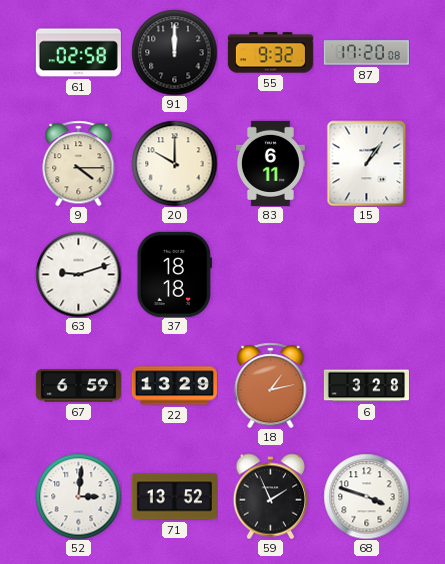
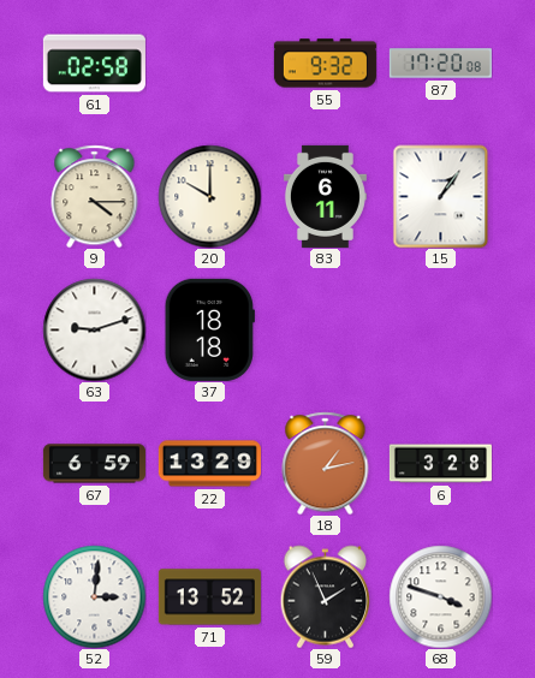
91: 12:00 -> none
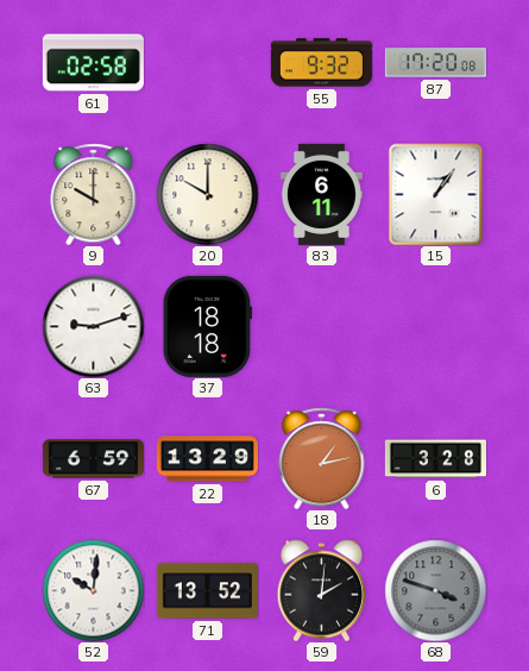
9: 4:15 -> 10:00
52: 3:01 -> 10:01
59: 1:56 -> 2:01
68 dial: white -> grey
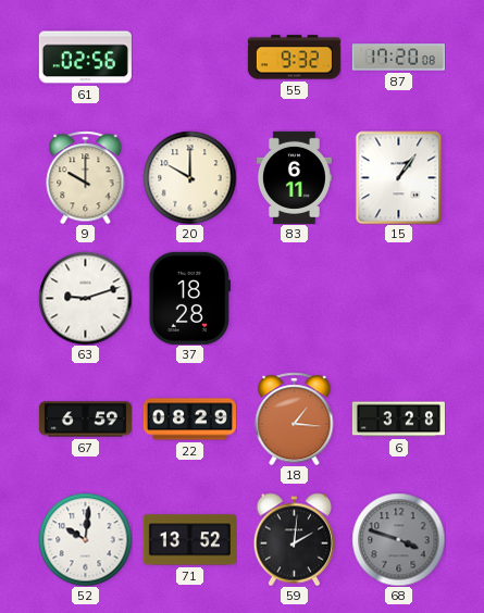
61: 02:58 -> 02:56
37: 18:18 -> 18:28
22: 13:29 -> 08:29
18: 1:13 -> 1:16
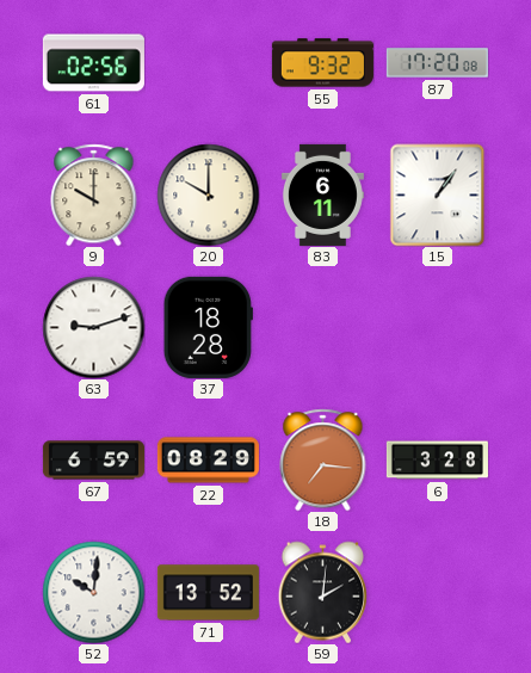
18: 1:16 -> 7:16
68: 3:48 -> none
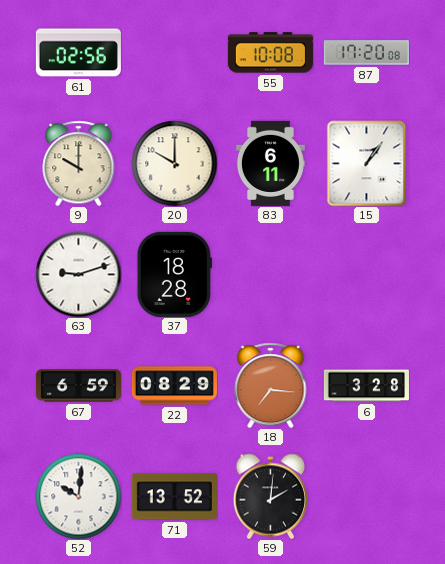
55: 9:32 -> 10:08
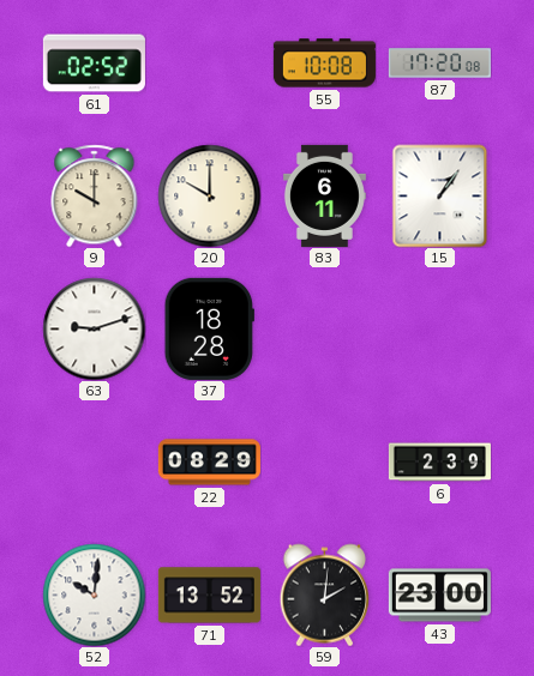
61: 02:56 -> 02:52
67: 6:59 -> none
18: 7:16 -> none
6: 3:28 -> 2:39
43: none -> 23:00
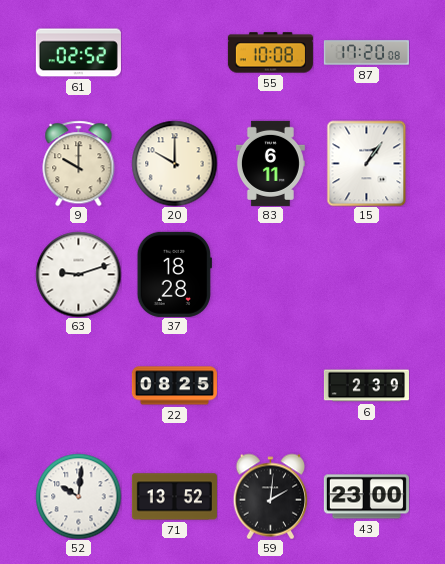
22: 08:29 -> 08:25
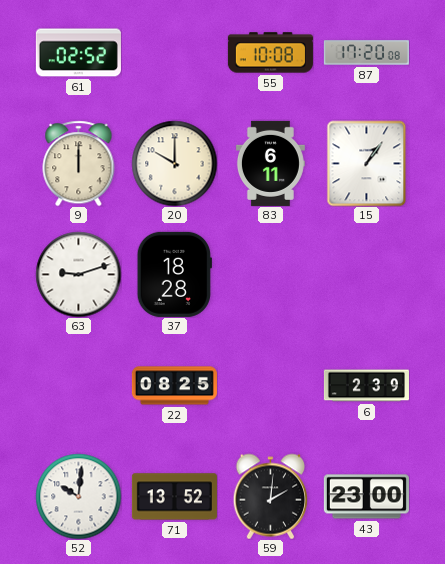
9: 10:00 -> 12:00
